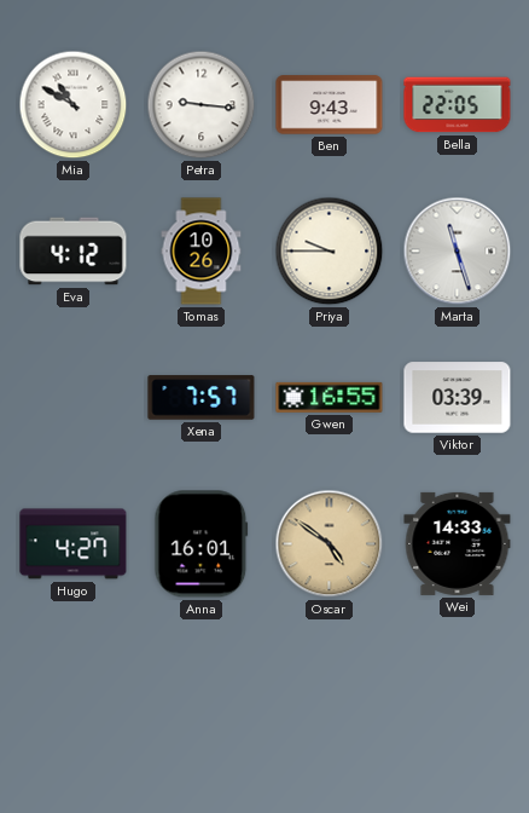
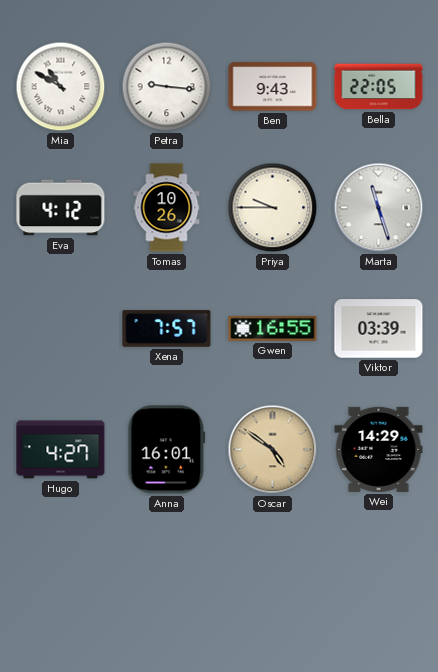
Wei: 14:33 -> 14:29
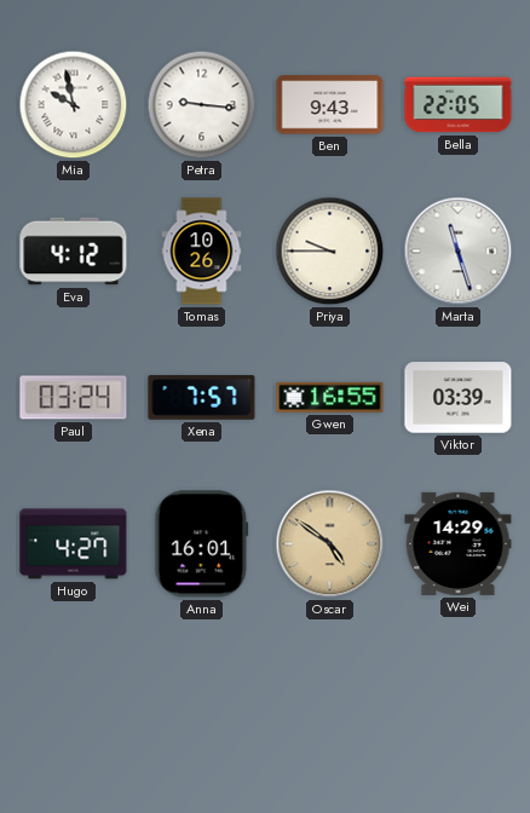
Mia: 10:50 -> 9:58
Paul: none -> 03:24
